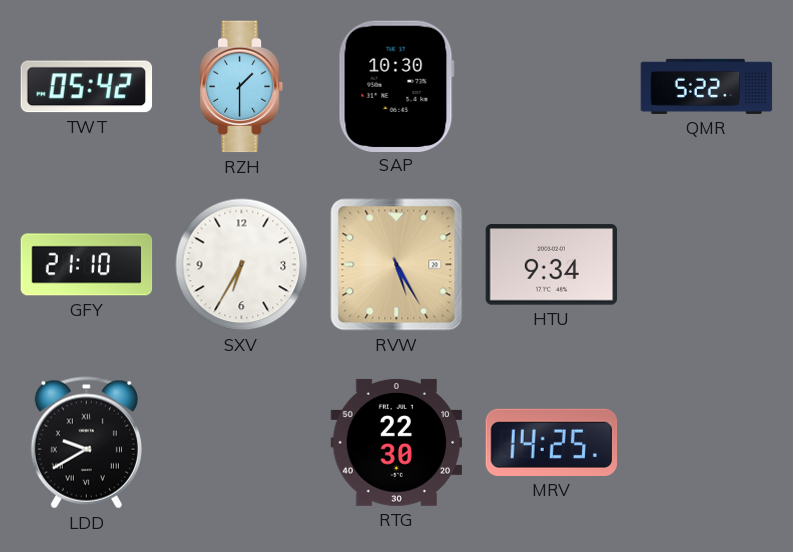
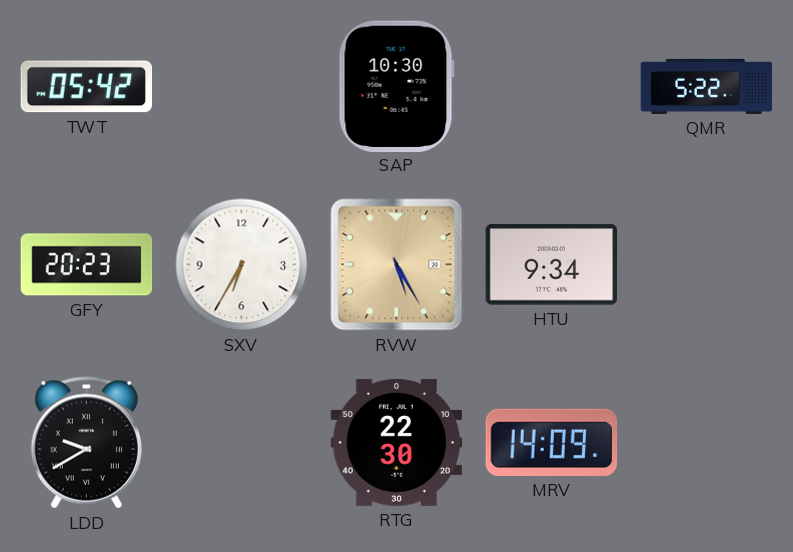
RZH: 1:30 -> none
GFY: 21:10 -> 20:23
MRV: 14:25 -> 14:09
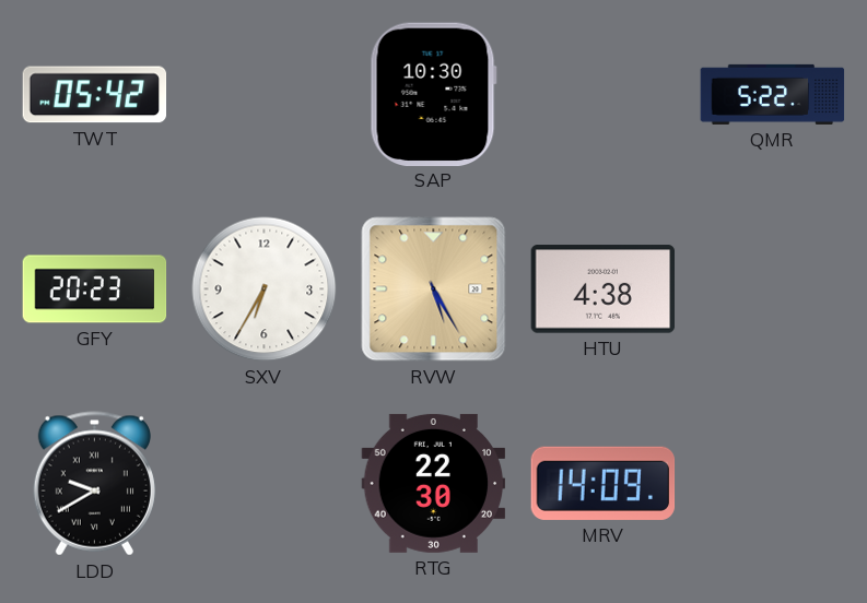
HTU: 9:34 -> 4:38
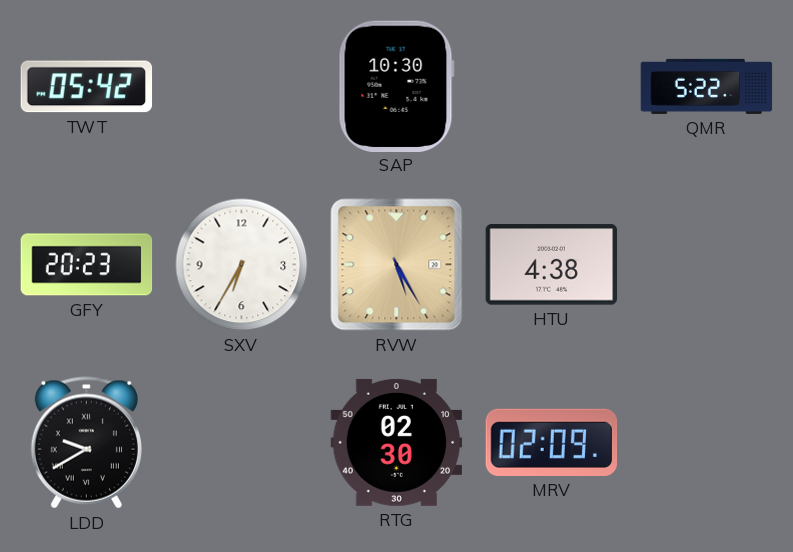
RTG: 22:30 -> 02:30
MRV: 14:09 -> 02:09
